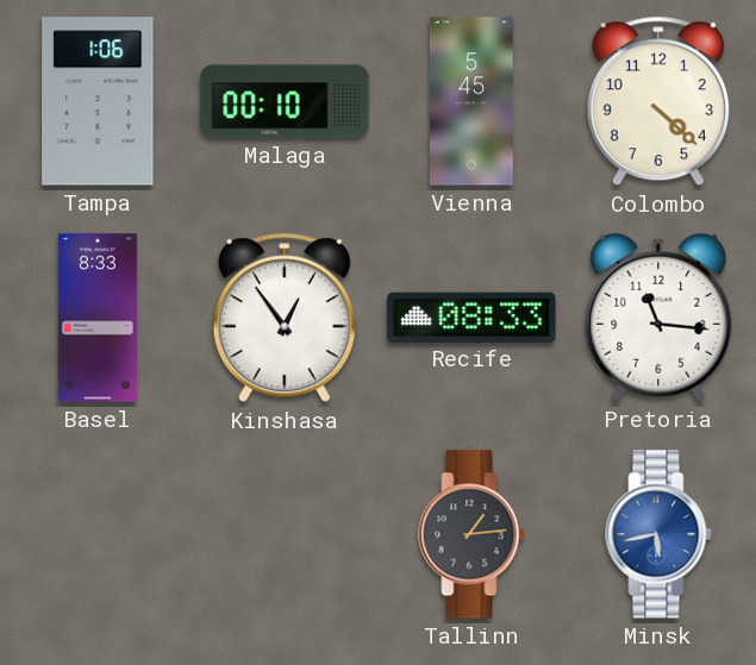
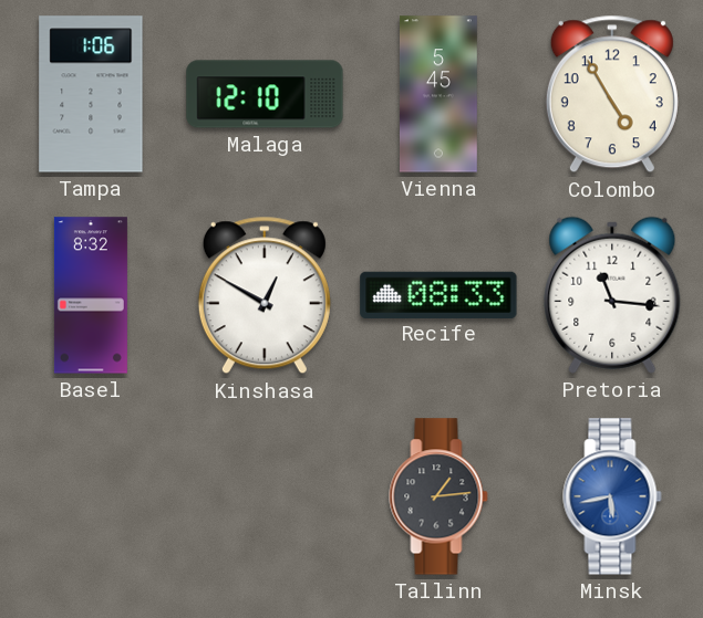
Malaga: 00:10 -> 12:10
Colombo: 4:22 -> 4:55
Basel: 8:33 -> 8:32
Kinshasa: 12:54 -> 12:50
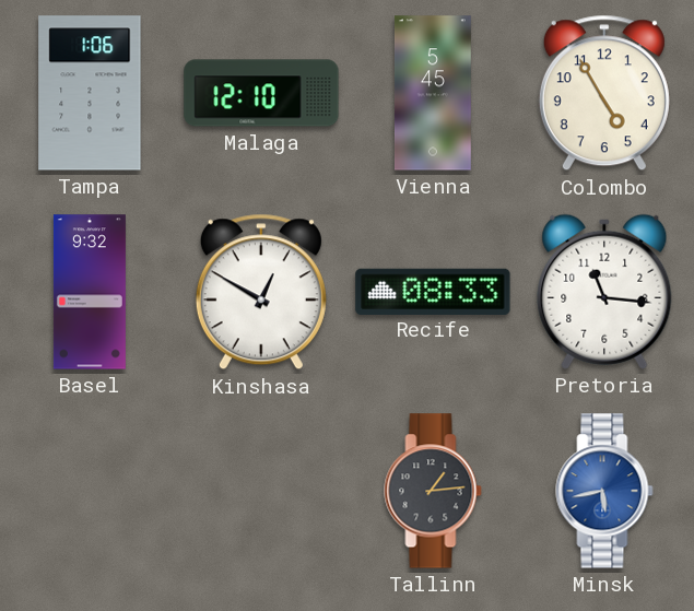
Basel: 8:32 -> 9:32
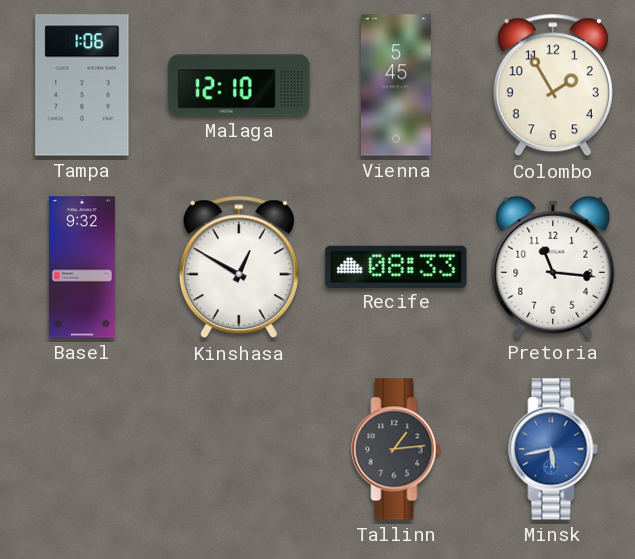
Colombo: 4:55 -> 1:55
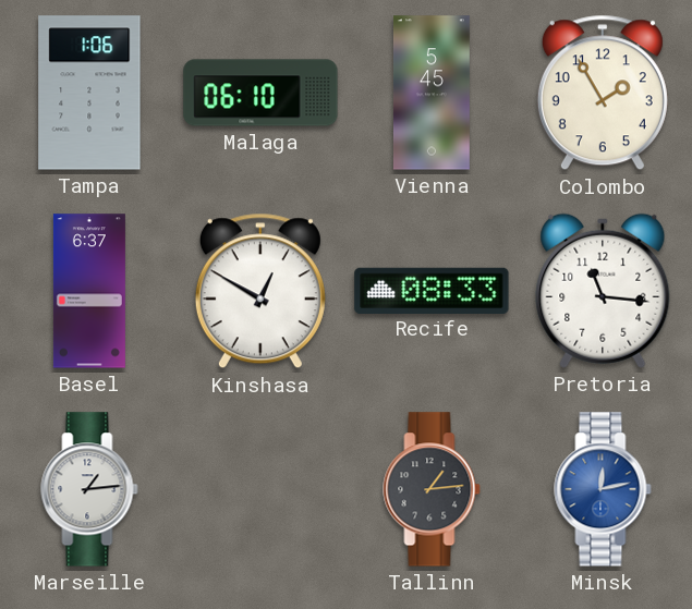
Malaga: 12:10 -> 06:10
Basel: 9:32 -> 6:37
Marseille: none -> 1:14
Minsk: 5:43 -> 12:13
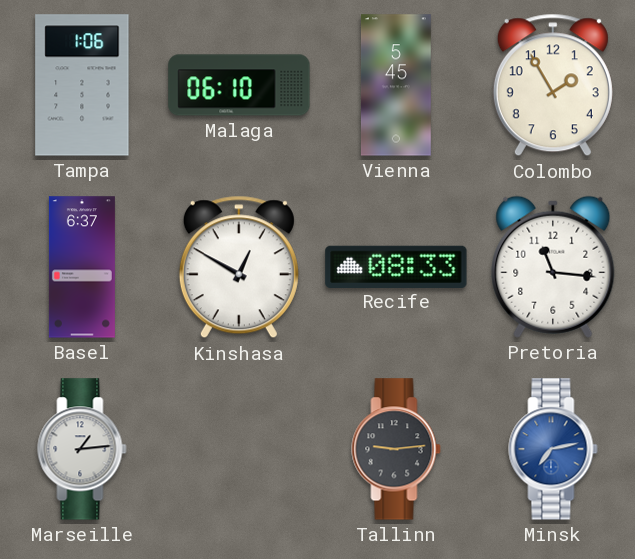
Tallinn: 1:14 -> 9:14
Minsk: 12:13 -> 7:13
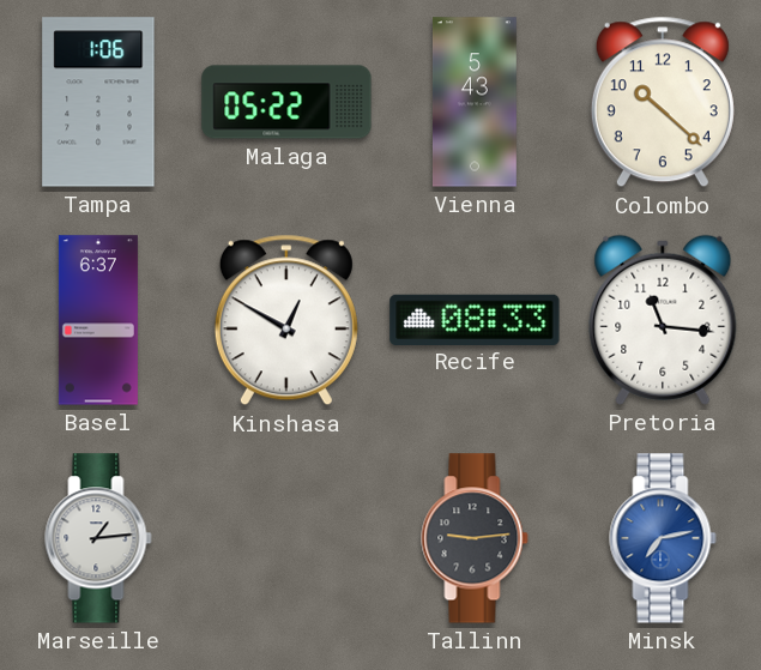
Malaga: 06:10 -> 05:22
Vienna: 5:45 -> 5:43
Colombo: 1:55 -> 10:22
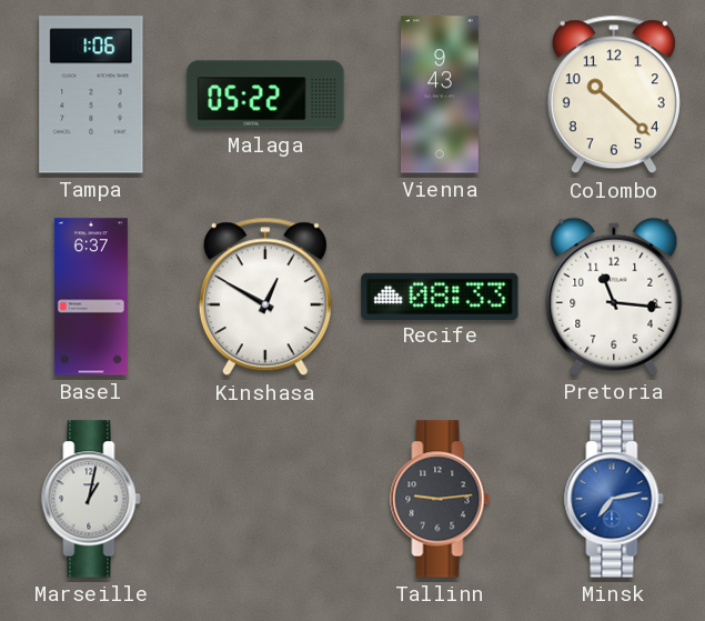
Vienna: 5:43 -> 9:43
Marseille: 1:14 -> 1:02
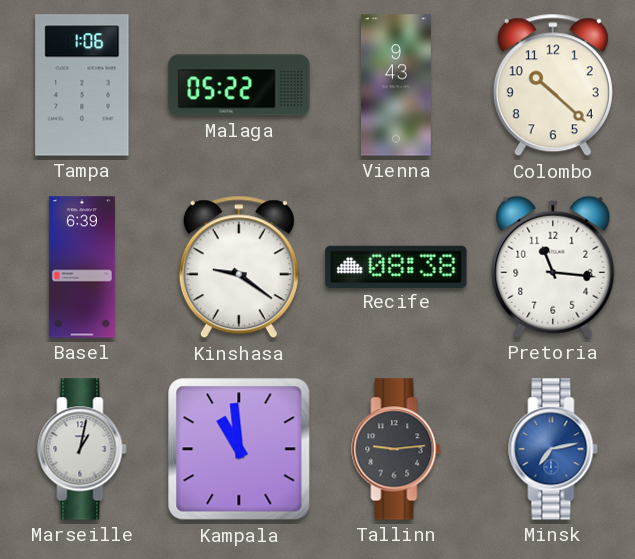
Basel: 6:37 -> 6:39
Kinshasa: 12:50 -> 9:21
Recife: 08:33 -> 08:38
Kampala: none -> 10:59
